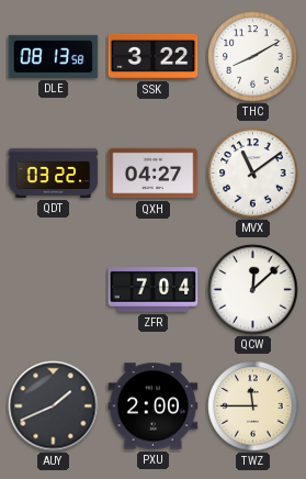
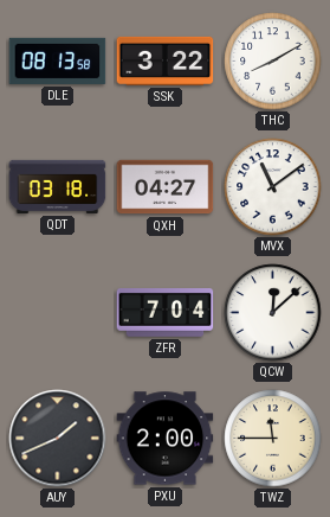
QDT: 03:22 -> 03:18
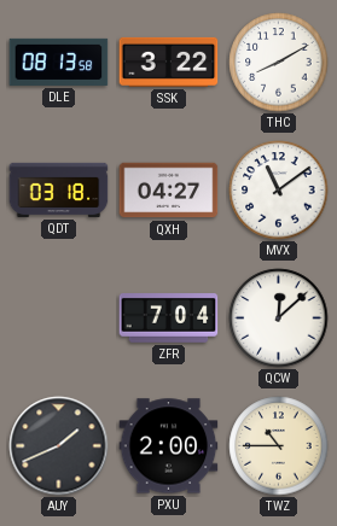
TWZ: 11:45 -> 10:45
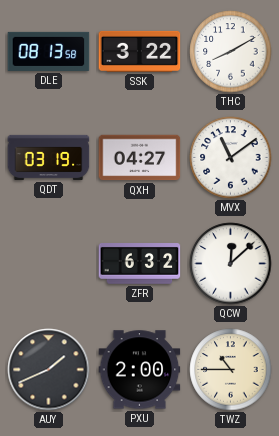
QDT: 03:18 -> 03:19
ZFR: 7:04 -> 6:32
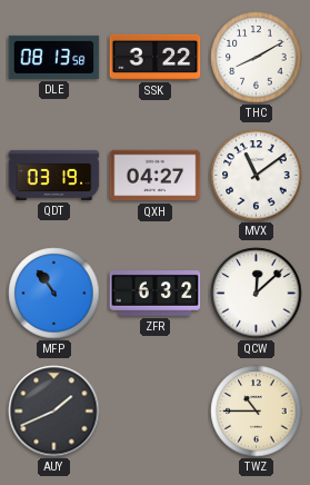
MFP: none -> 10:54
PXU: 2:00 -> none
